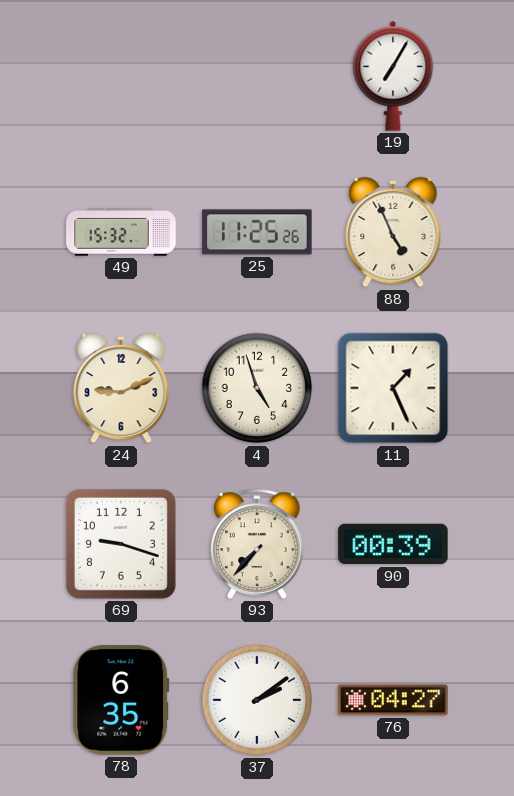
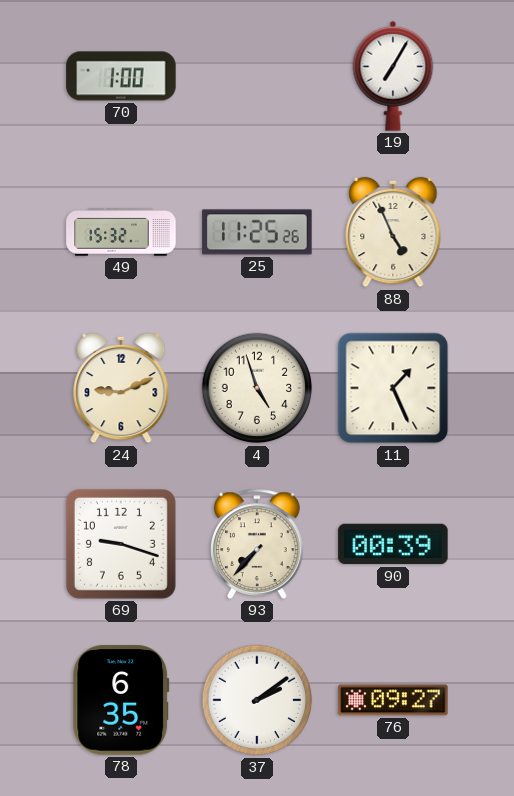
70: none -> 1:00
76: 04:27 -> 09:27
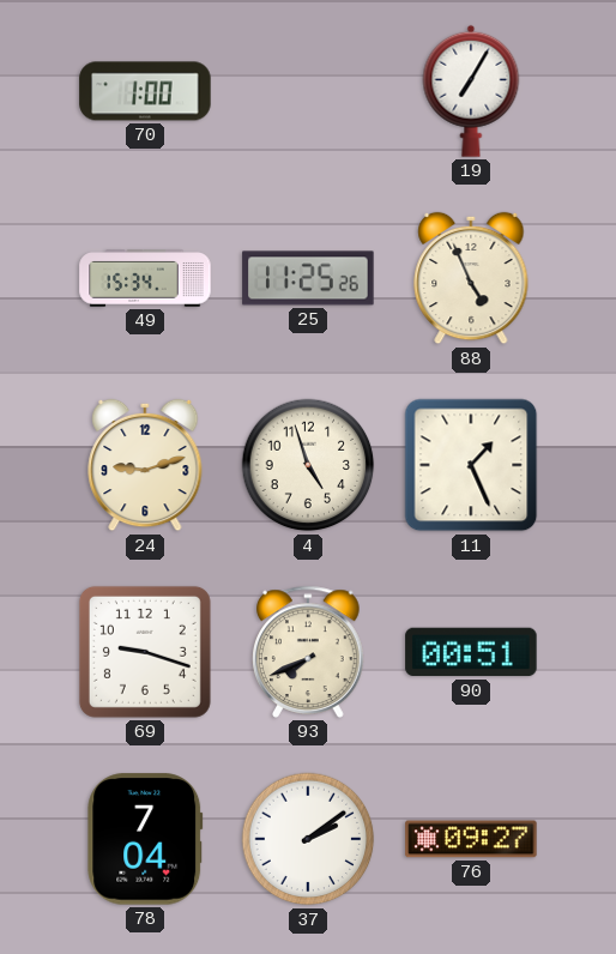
49: 15:32 -> 15:34
24: 9:11 -> 9:12
93: 7:37 -> 7:41
90: 00:39 -> 00:51
78: 6:35 -> 7:04
